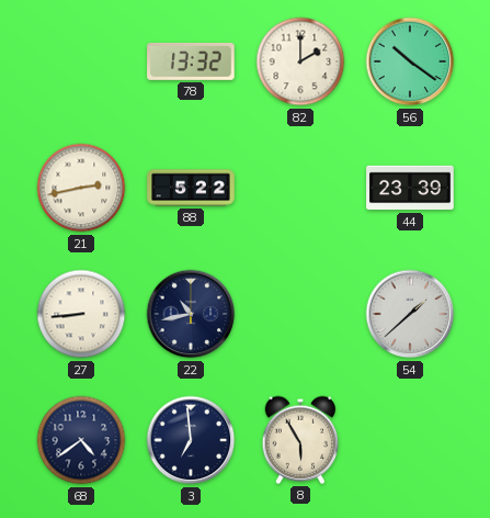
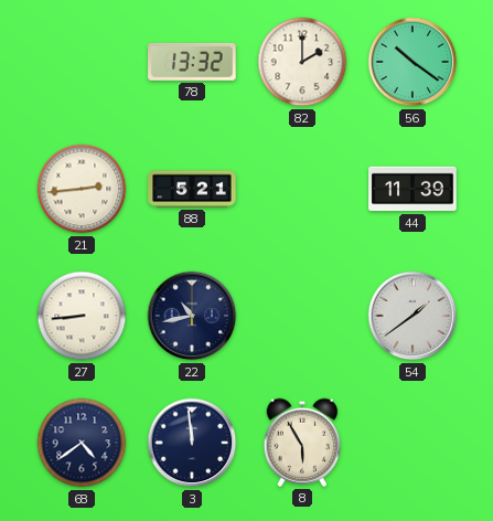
21: 2:43 -> 2:44
88: 5:22 -> 5:21
44: 23:39 -> 11:39
54: 1:38 -> 1:39
3: 6:59 -> 11:59
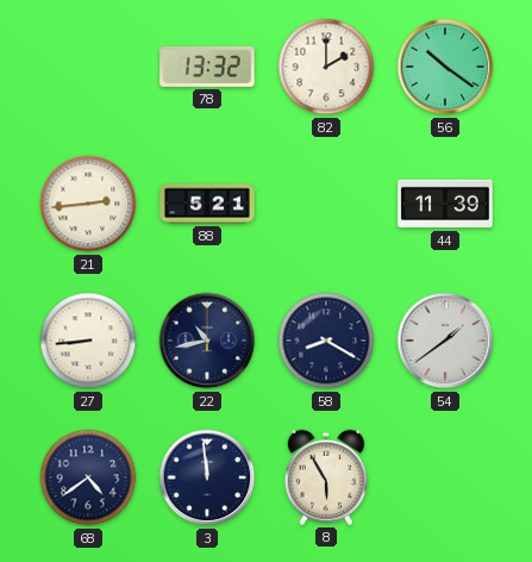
58: none -> 8:20
